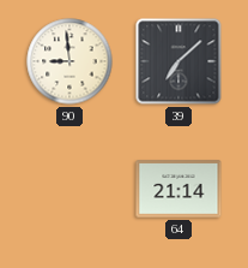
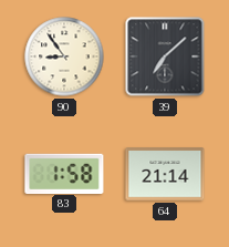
90: 8:59 -> 8:54
83: none -> 1:58
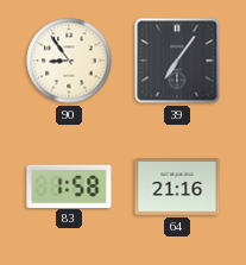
39: 7:08 -> 7:06
64: 21:14 -> 21:16
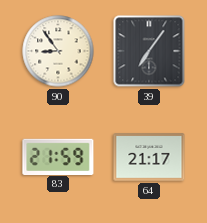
83: 1:58 -> 21:59
64: 21:16 -> 21:17
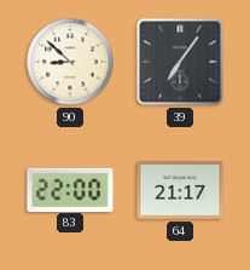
90: 8:54 -> 8:52
83: 21:59 -> 22:00
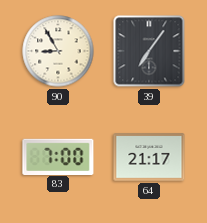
90: 8:52 -> 8:55
83: 22:00 -> 7:00
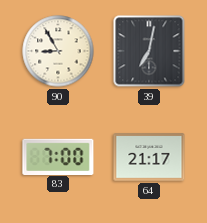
39: 7:06 -> 7:02
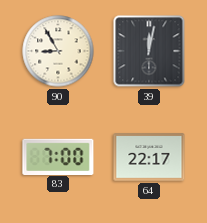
39: 7:02 -> 12:02
64: 21:17 -> 22:17
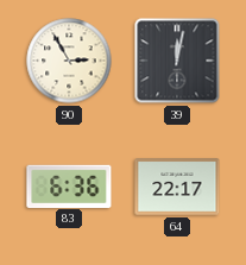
90: 8:55 -> 2:55
83: 7:00 -> 6:36
